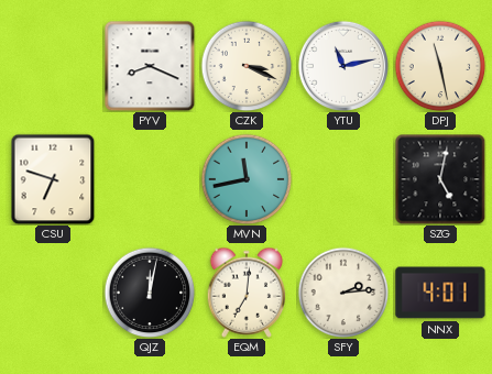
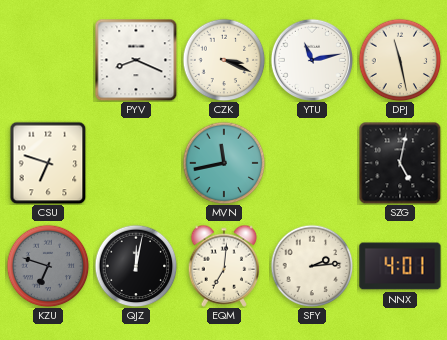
KZU: none -> 6:48
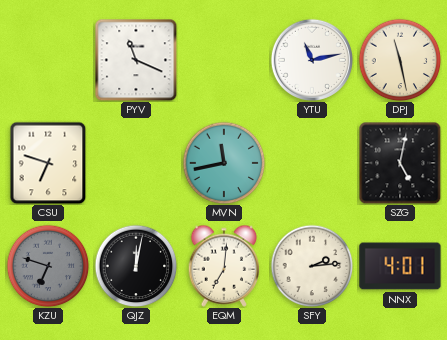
PYV: 8:19 -> 11:19
CZK: 3:19 -> none
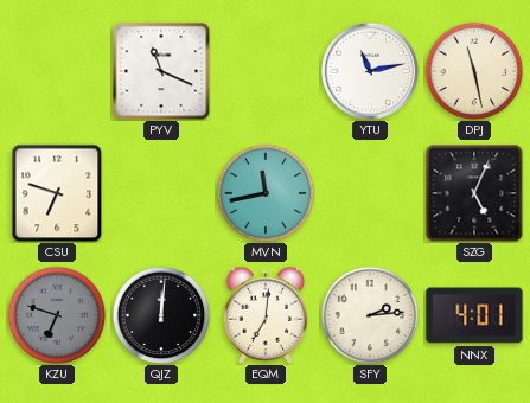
SZG: 5:02 -> 5:04
QJZ: 12:02 -> 12:01
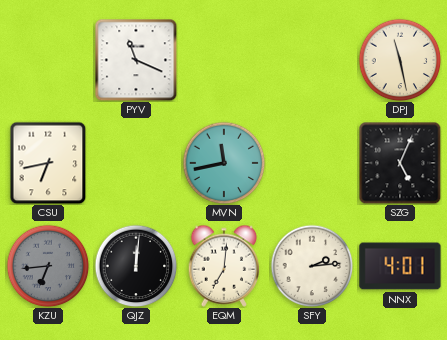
YTU: 11:13 -> none
CSU: 6:48 -> 6:43
KZU: 6:48 -> 6:44
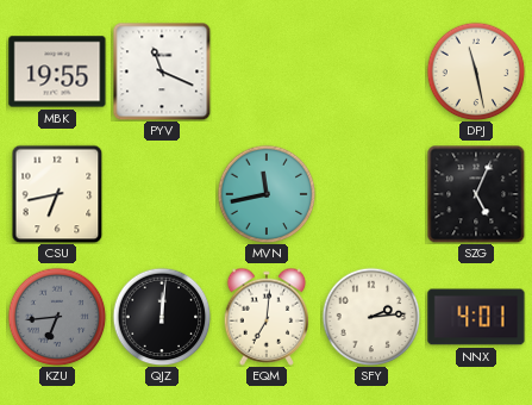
MBK: none -> 19:55
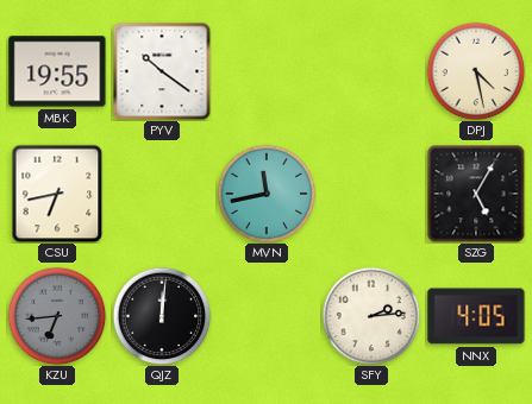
PYV: 11:19 -> 10:21
DPJ: 11:28 -> 4:28
SZG: 5:04 -> 5:05
EQM: 7:01 -> none
NNX: 4:01 -> 4:05
